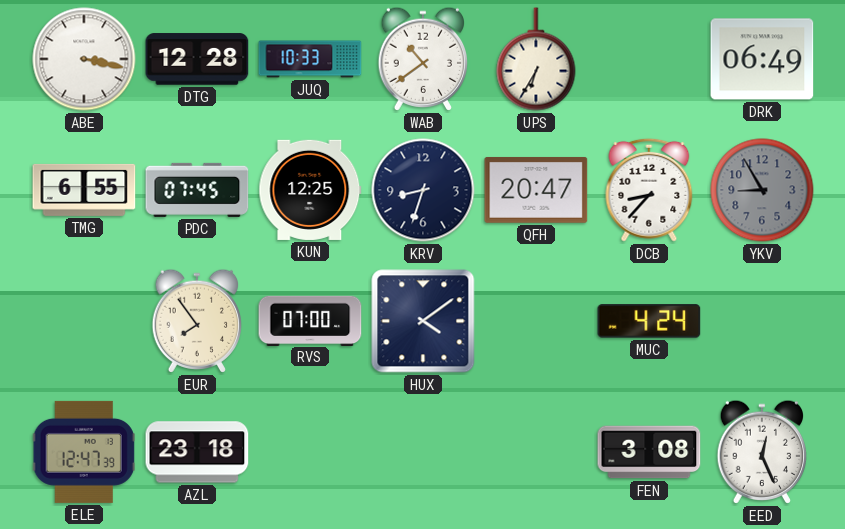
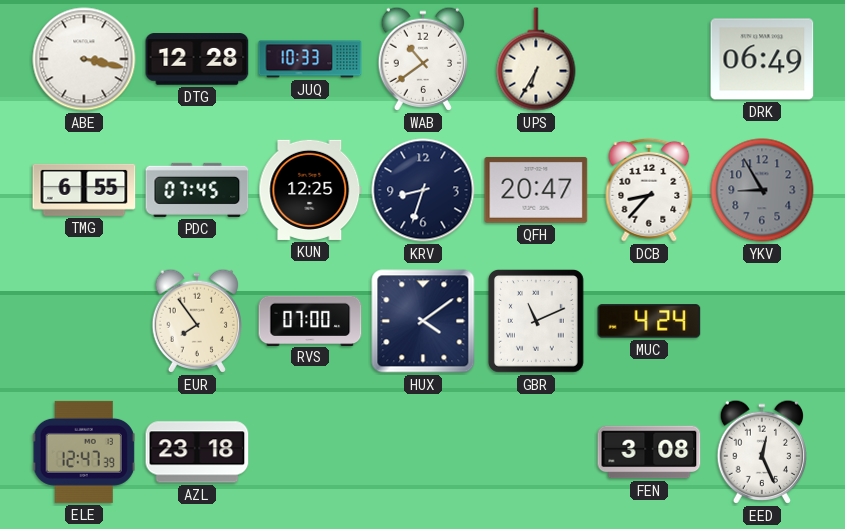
GBR: none -> 11:11
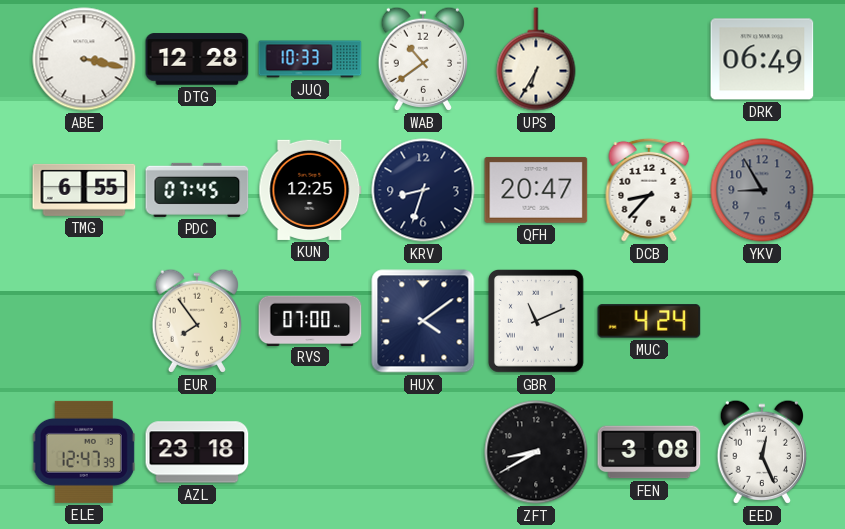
ZFT: none -> 8:40
